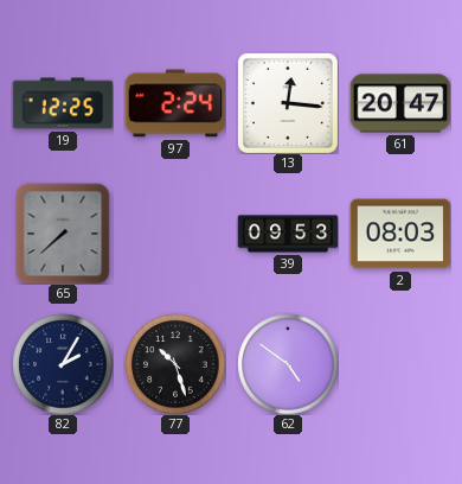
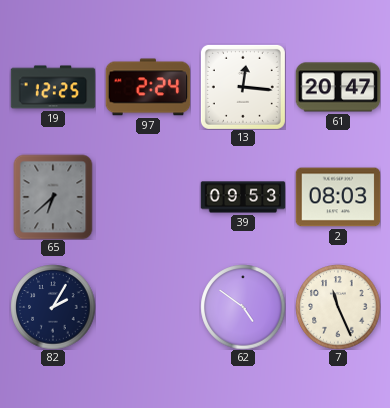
65: 7:38 -> 6:38
77: 10:27 -> none
7: none -> 11:26
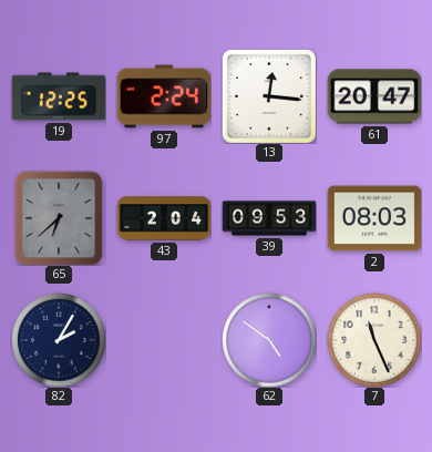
43: none -> 2:04
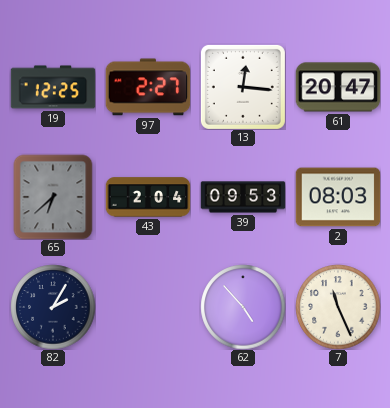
97: 2:24 -> 2:27
62: 4:51 -> 4:53
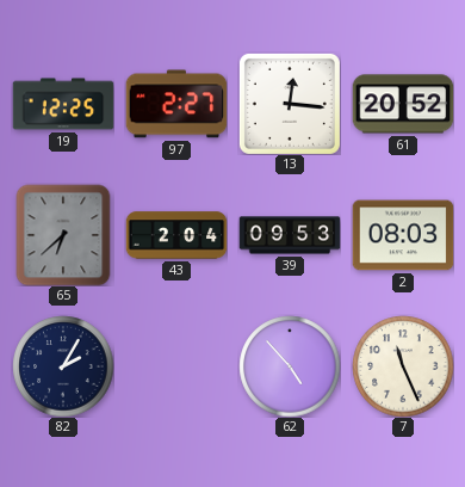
61: 20:47 -> 20:52
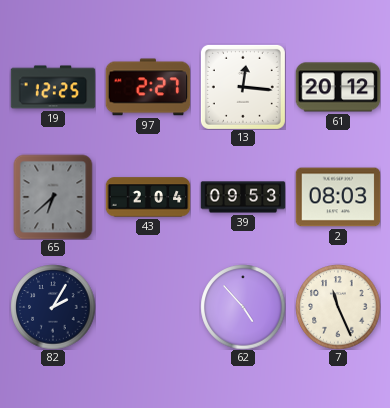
61: 20:52 -> 20:12
